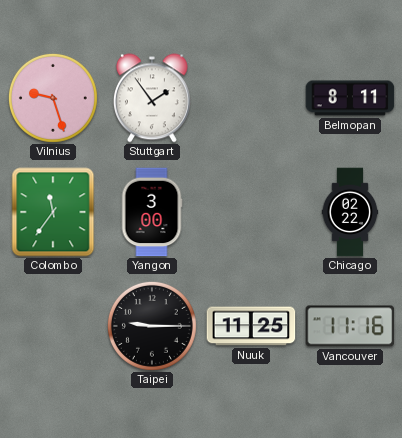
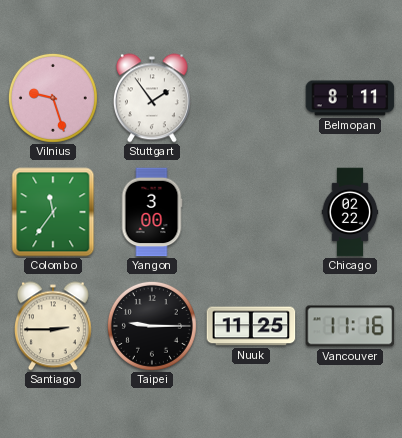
Santiago: none -> 2:45
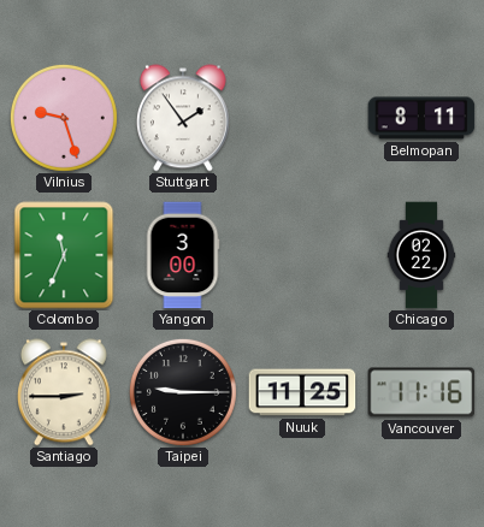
Colombo: 11:36 -> 11:34
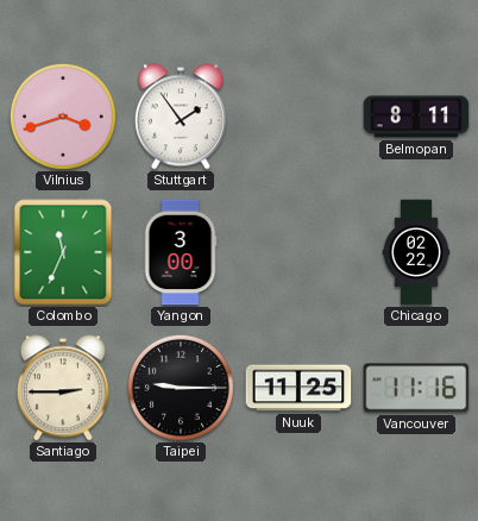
Vilnius: 9:27 -> 3:42
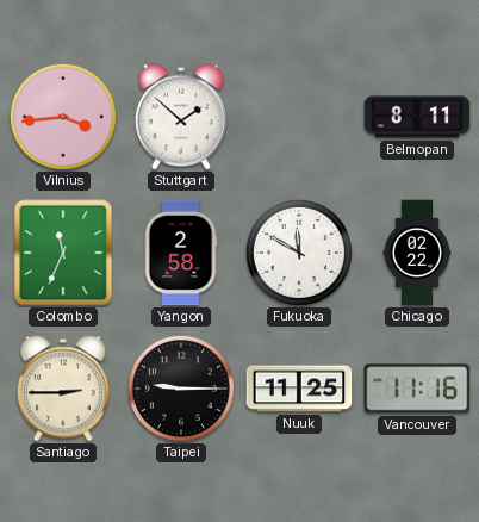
Vilnius: 3:42 -> 3:44
Stuttgart: 1:54 -> 1:52
Yangon: 3:00 -> 2:58
Fukuoka: none -> 11:50
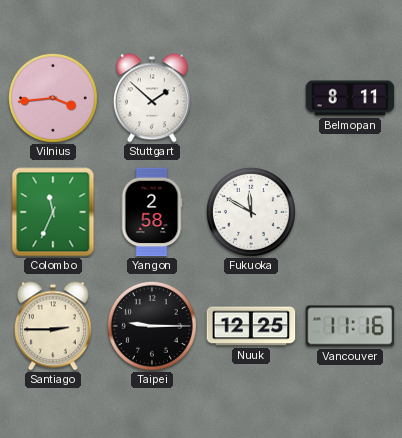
Chicago: 02:22 -> none
Nuuk: 11:25 -> 12:25
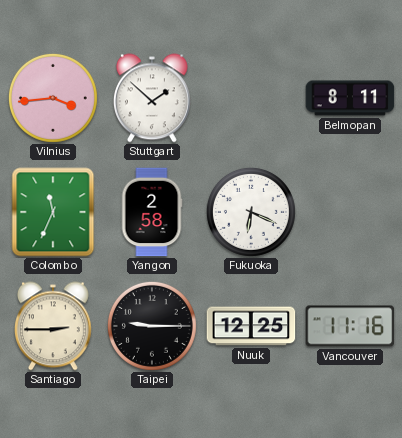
Fukuoka: 11:50 -> 6:19
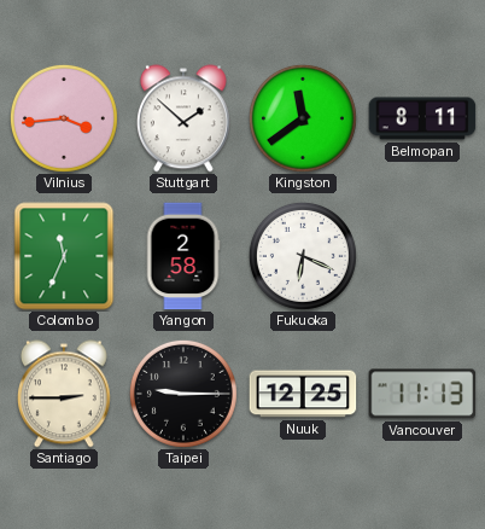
Kingston: none -> 11:39
Vancouver: 11:16 -> 11:13
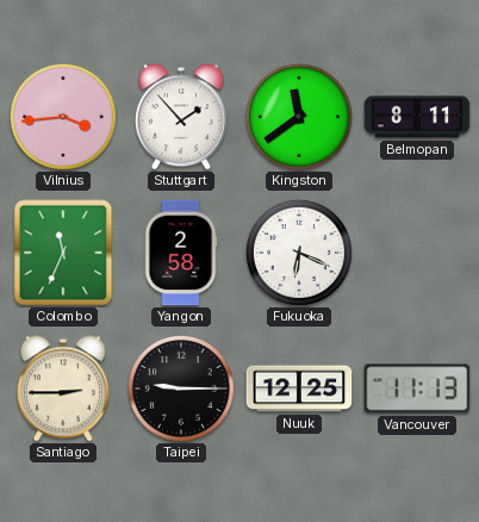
Stuttgart: 1:52 -> 1:53
